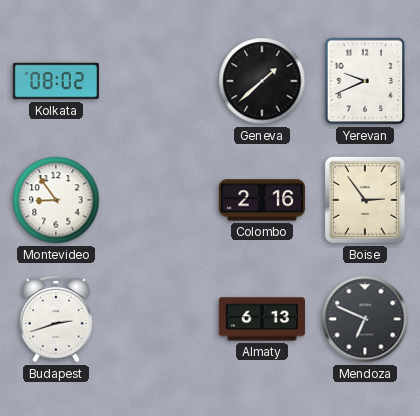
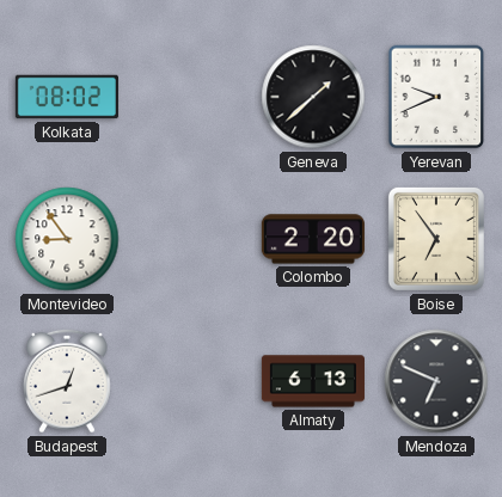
Colombo: 2:16 -> 2:20
Boise: 2:54 -> 6:54
Budapest: 2:42 -> 12:42
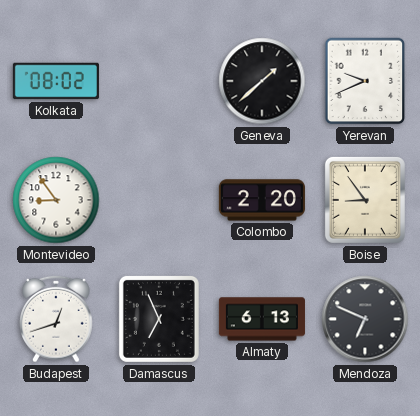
Boise: 6:54 -> 8:54
Damascus: none -> 6:56
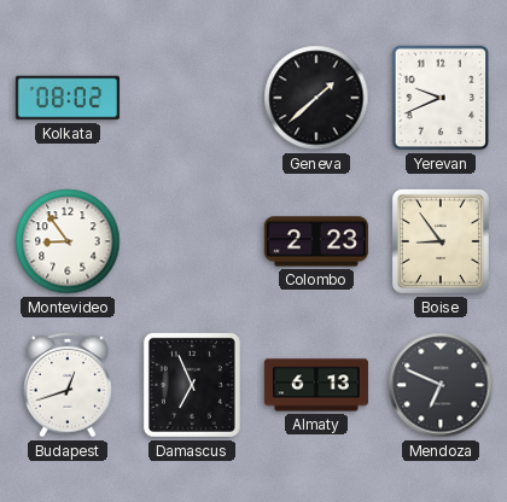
Colombo: 2:20 -> 2:23
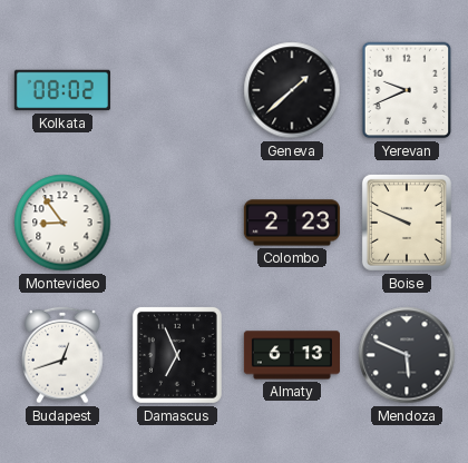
Boise: 8:54 -> 9:49
Mendoza: 6:49 -> 5:49
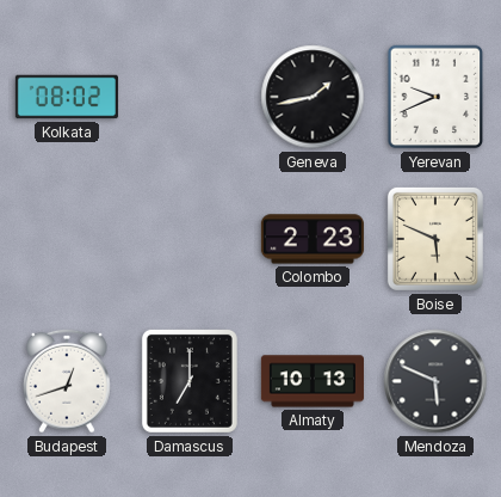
Geneva: 1:38 -> 1:43
Montevideo: 8:54 -> none
Boise: 9:49 -> 5:49
Damascus: 6:56 -> 7:00
Almaty: 6:13 -> 10:13
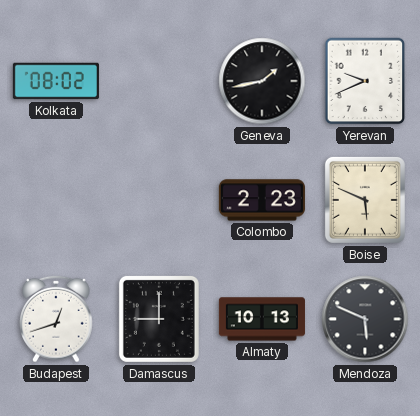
Damascus: 7:00 -> 9:00
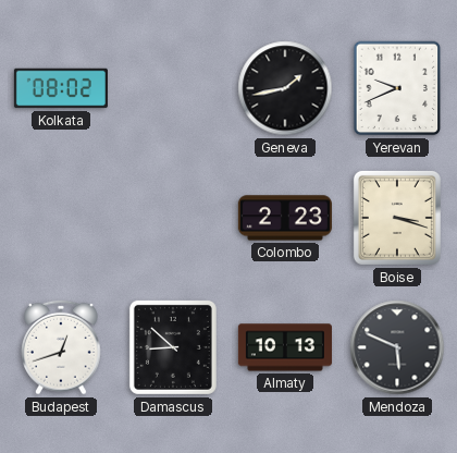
Boise: 5:49 -> 3:18
Damascus: 9:00 -> 8:52
